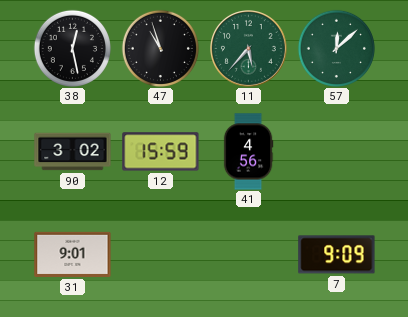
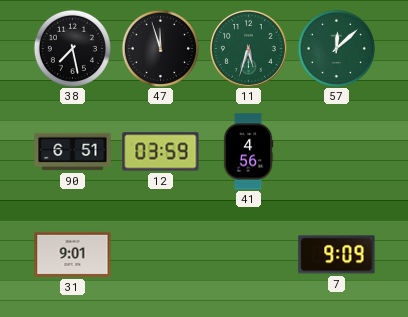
38: 12:28 -> 7:28
47: 10:57 -> 11:57
11: 5:37 -> 5:33
90: 3:02 -> 6:51
12: 15:59 -> 03:59
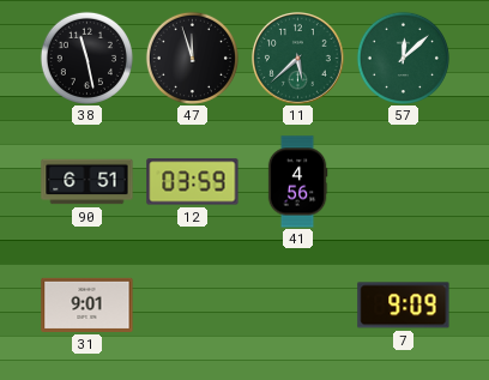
38: 7:28 -> 11:28
11: 5:33 -> 5:38
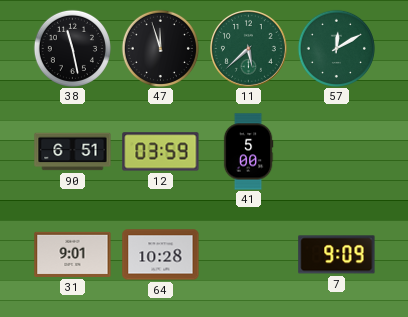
57: 12:08 -> 12:10
41: 4:56 -> 5:00
64: none -> 10:28
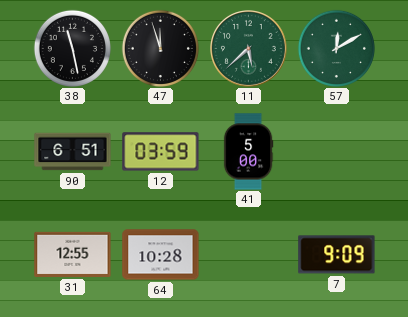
31: 9:01 -> 12:55
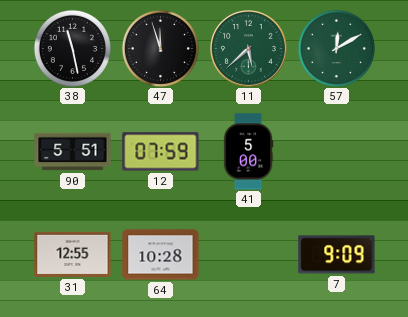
90: 6:51 -> 5:51
12: 03:59 -> 07:59
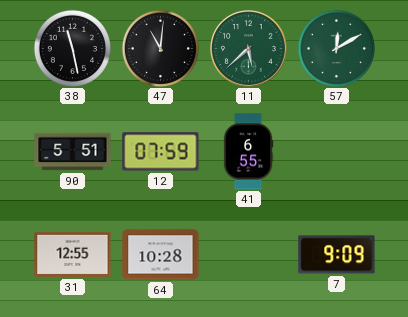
47: 11:57 -> 11:01
41: 5:00 -> 6:55
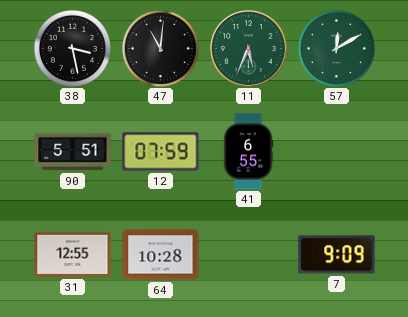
38: 11:28 -> 3:28
11: 5:38 -> 5:34
